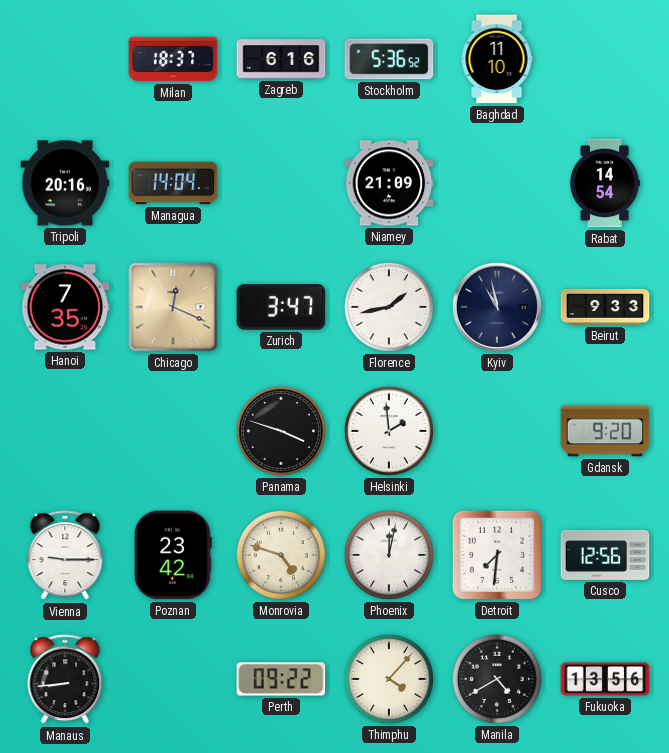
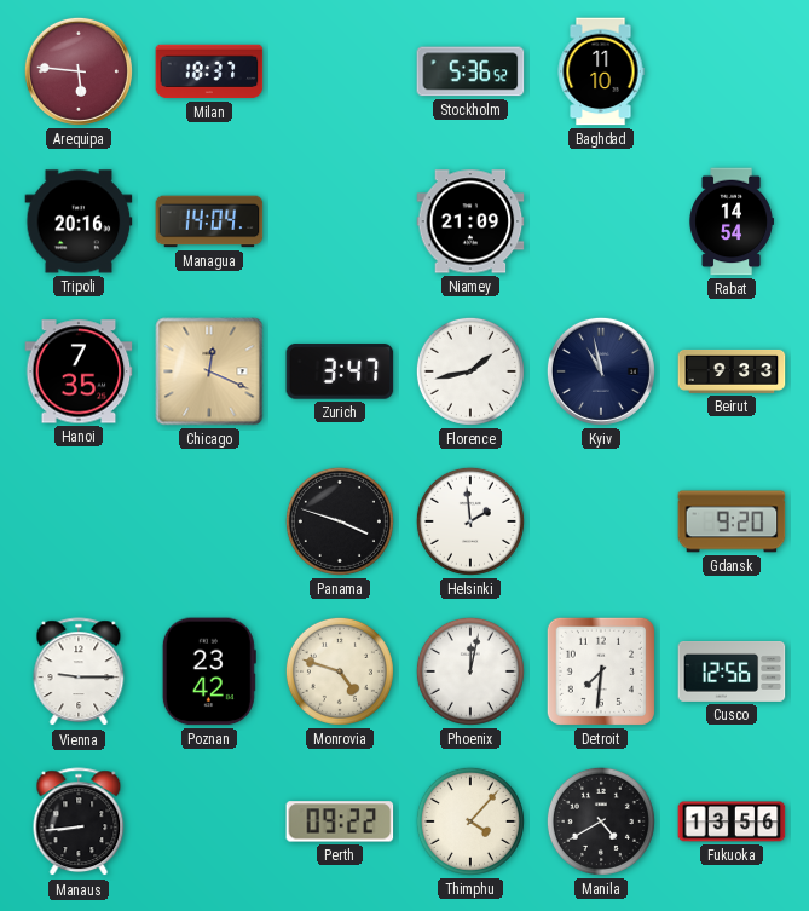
Arequipa: none -> 5:46
Zagreb: 6:16 -> none
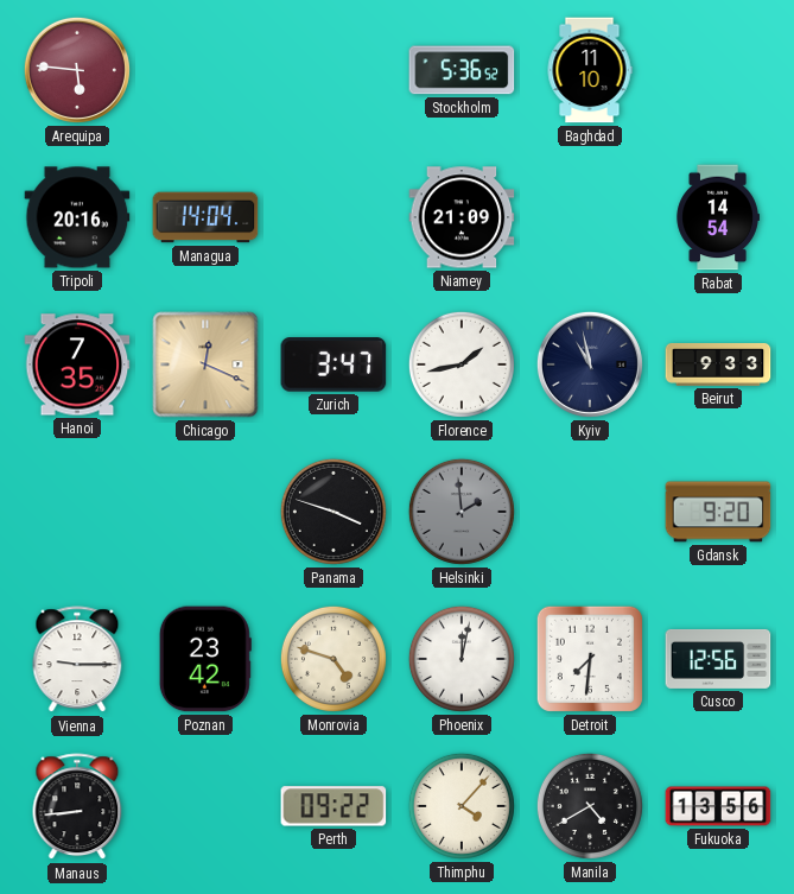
Milan: 18:37 -> none
Helsinki dial: white -> grey
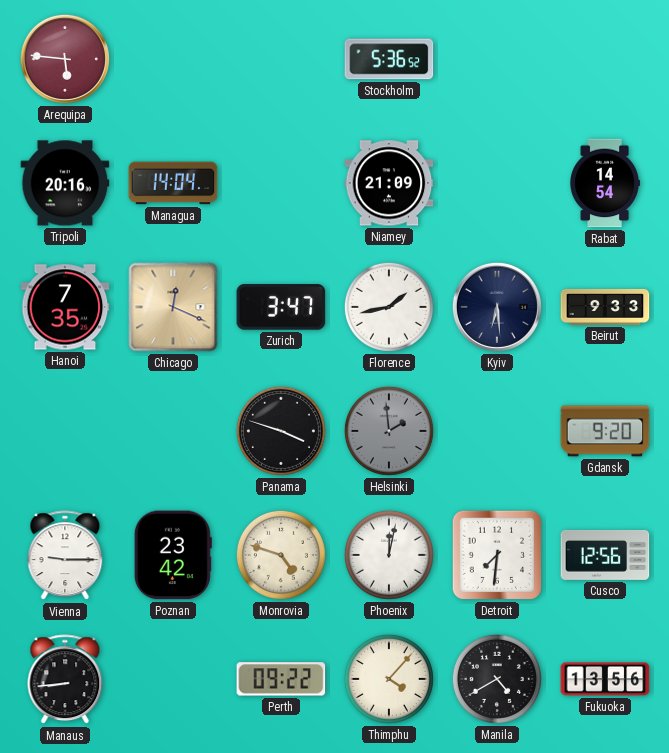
Baghdad: 11:10 -> none
Kyiv: 10:58 -> 6:29
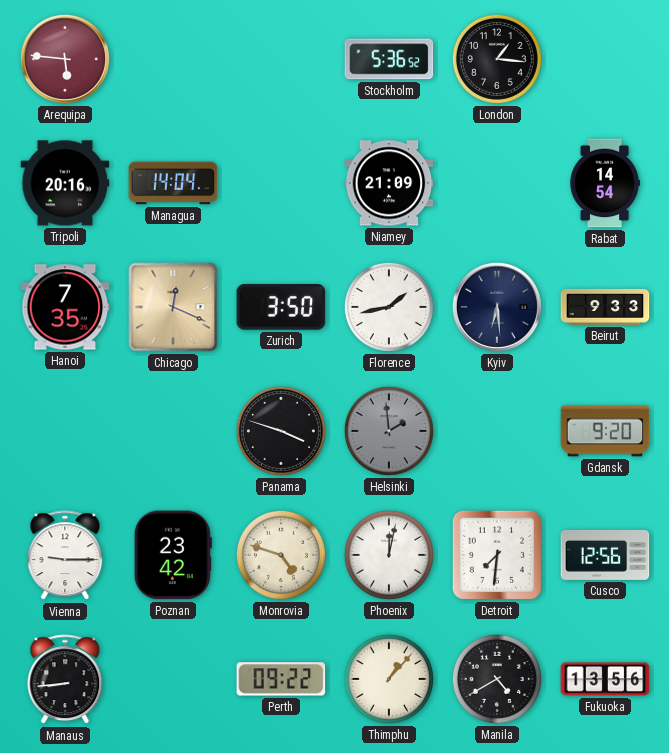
London: none -> 1:16
Zurich: 3:47 -> 3:50
Thimphu: 4:07 -> 1:07
